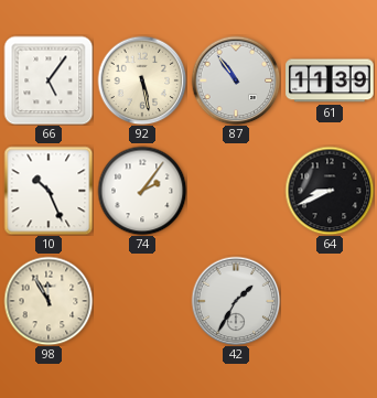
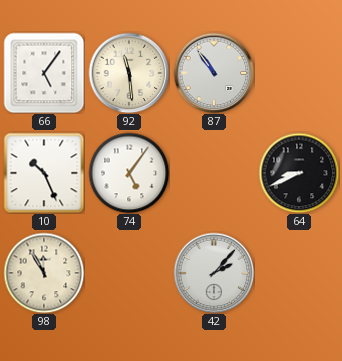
92: 5:28 -> 11:29
61: 11:39 -> none
74: 2:06 -> 5:06
42: 1:35 -> 2:07
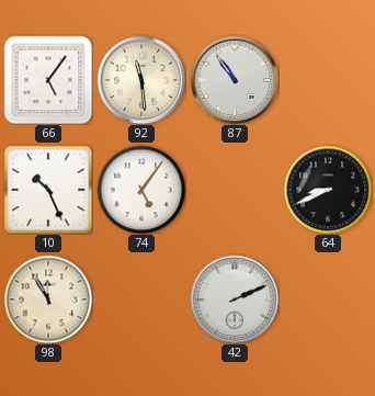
42: 2:07 -> 2:11
